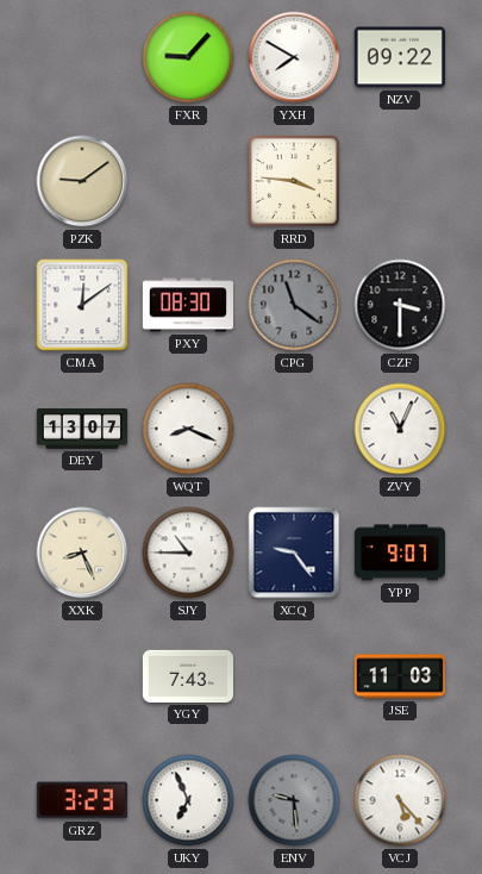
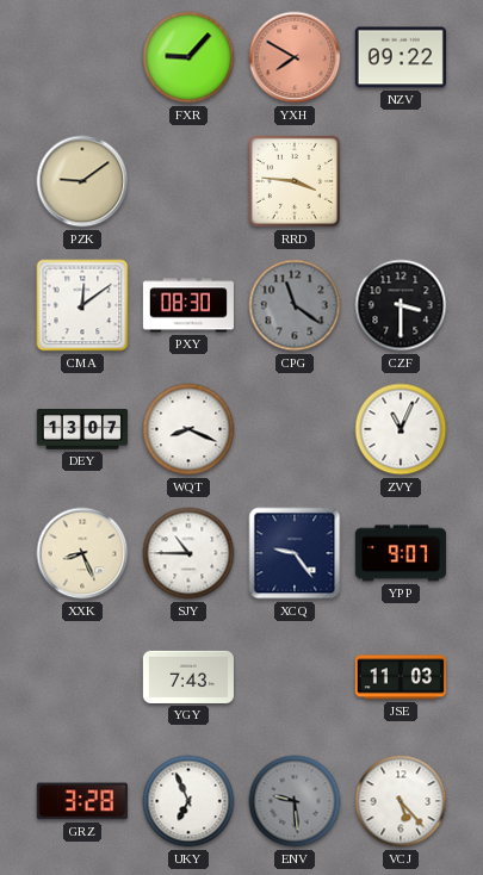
YXH dial: white -> salmon
GRZ: 3:23 -> 3:28
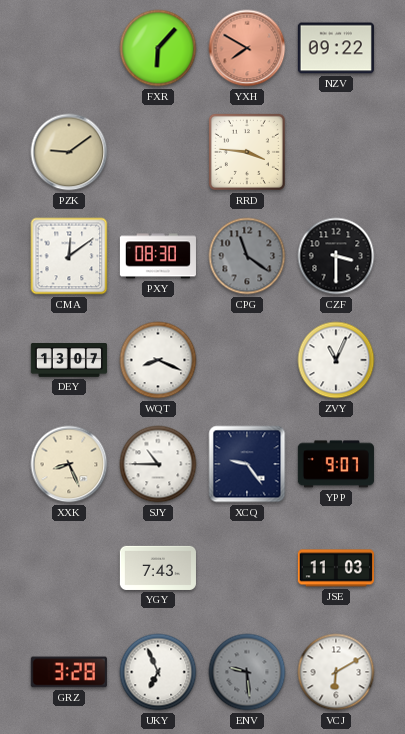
FXR: 9:07 -> 6:07
VCJ: 5:23 -> 6:10
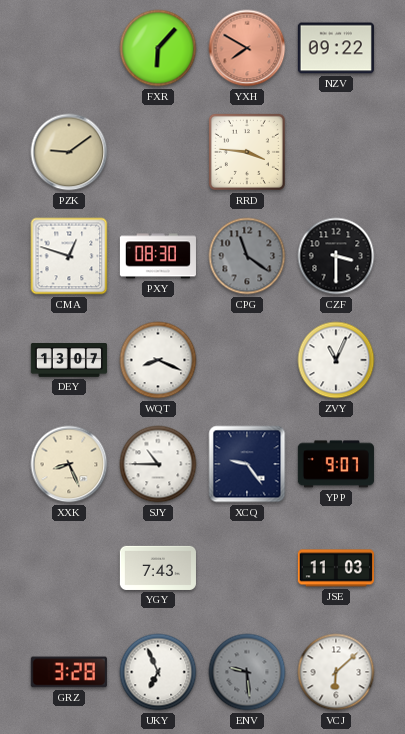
CMA: 12:09 -> 12:48
VCJ: 6:10 -> 6:08
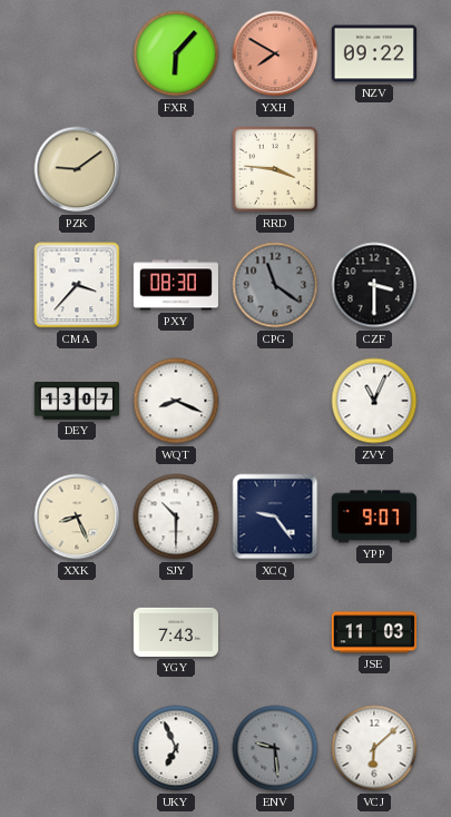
CMA: 12:48 -> 3:37
SJY: 10:45 -> 10:30
GRZ: 3:28 -> none
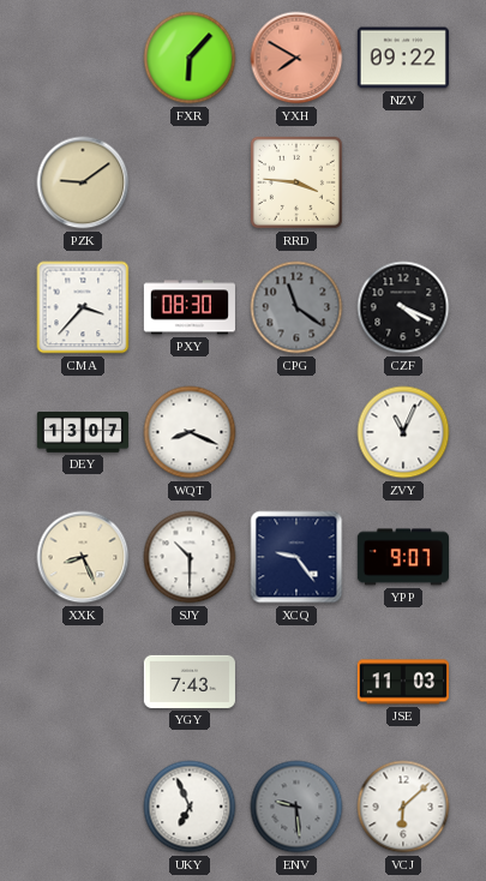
CZF: 3:30 -> 4:19
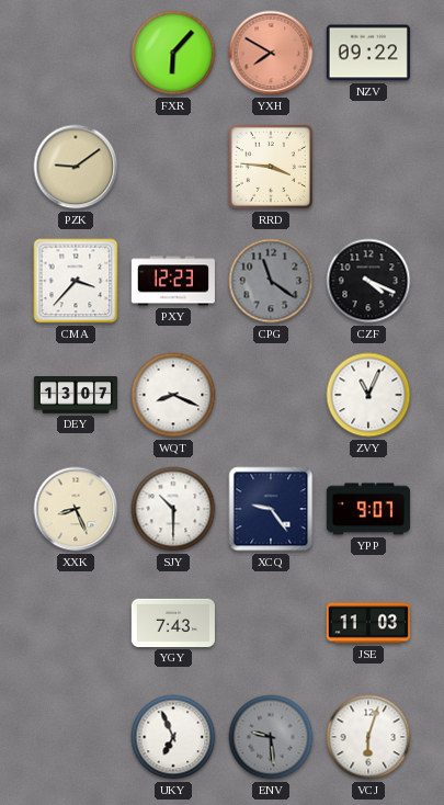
PXY: 08:30 -> 12:23
VCJ: 6:08 -> 6:03
